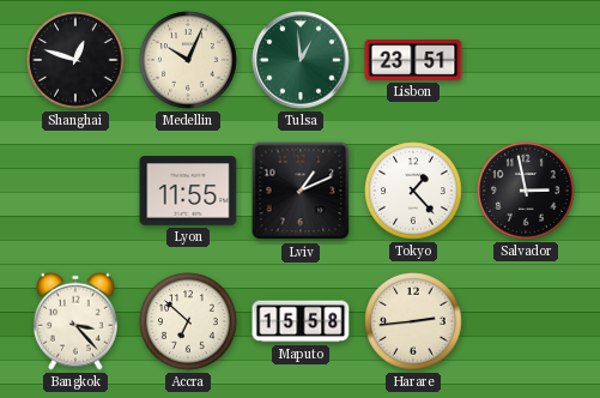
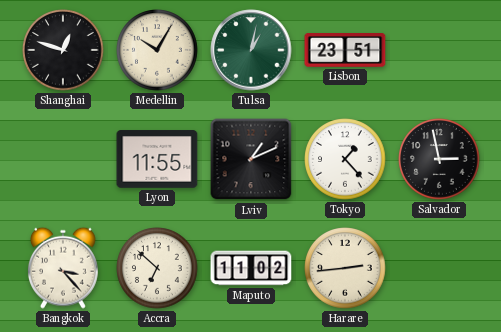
Medellin: 10:04 -> 10:05
Tulsa: 12:59 -> 1:02
Maputo: 15:58 -> 11:02
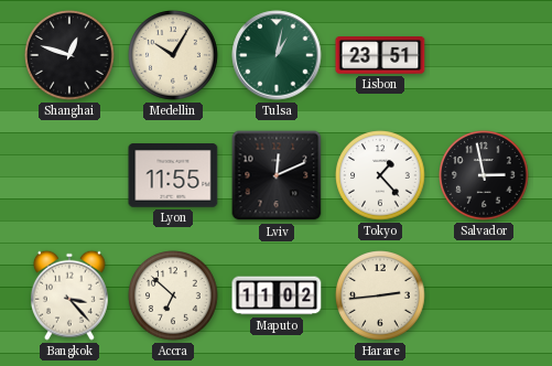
Lviv: 1:11 -> 12:11
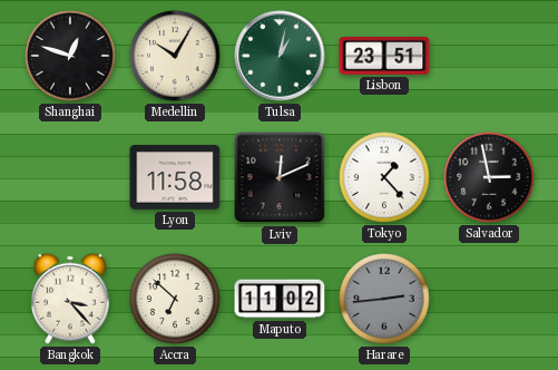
Lyon: 11:55 -> 11:58
Harare dial: cream -> grey
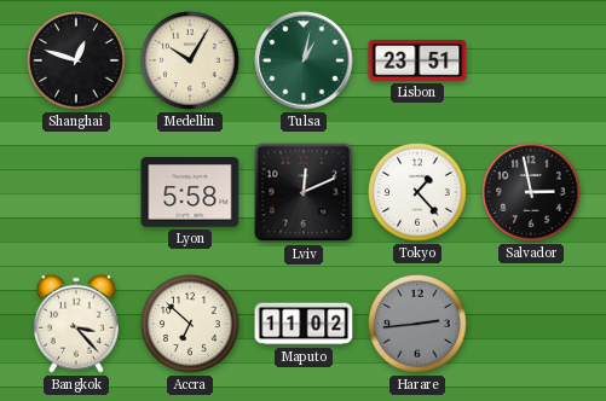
Lyon: 11:58 -> 5:58
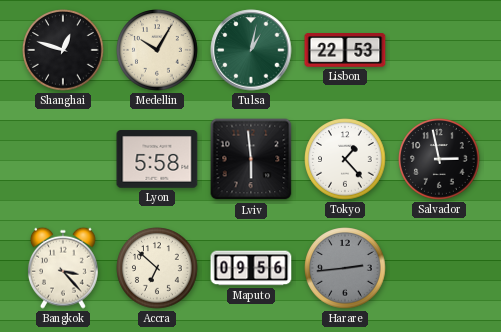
Lisbon: 23:51 -> 22:53
Lviv: 12:11 -> 5:59
Maputo: 11:02 -> 09:56
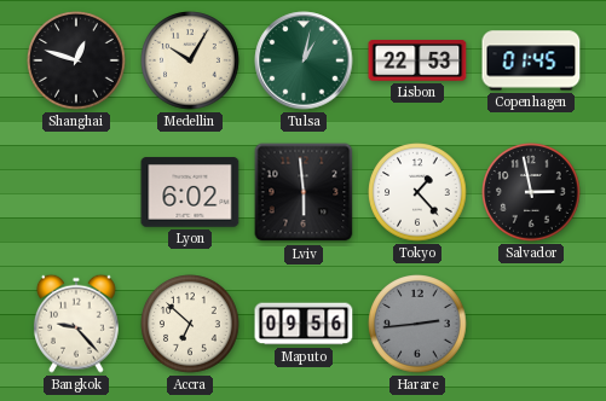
Copenhagen: none -> 01:45
Lyon: 5:58 -> 6:02
Bangkok: 3:23 -> 9:23
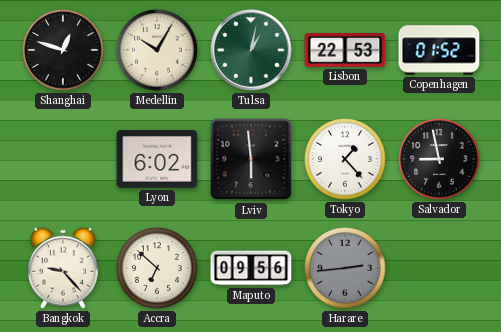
Copenhagen: 01:45 -> 01:52
Salvador: 2:58 -> 8:58
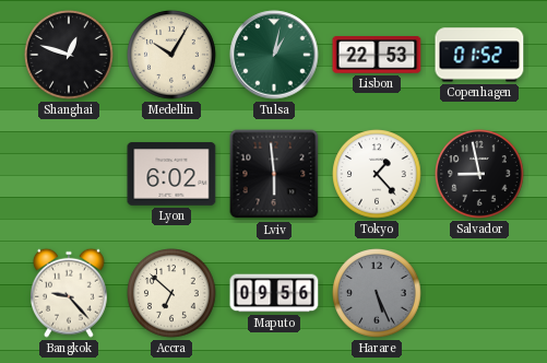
Harare: 2:44 -> 5:26
